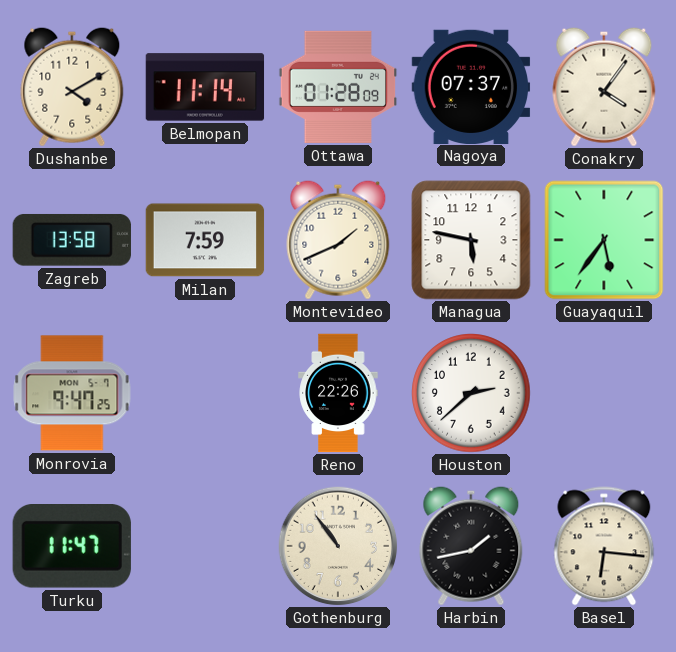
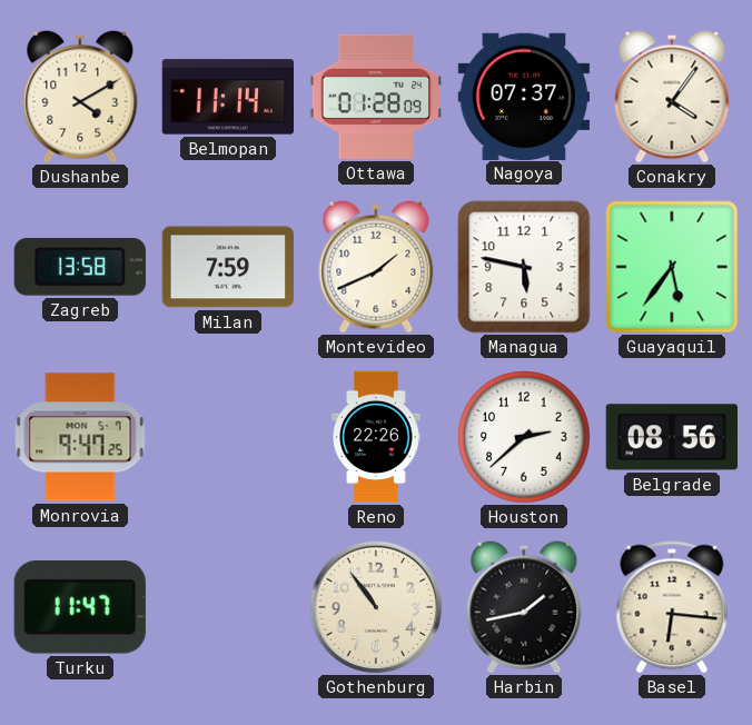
Belgrade: none -> 08:56
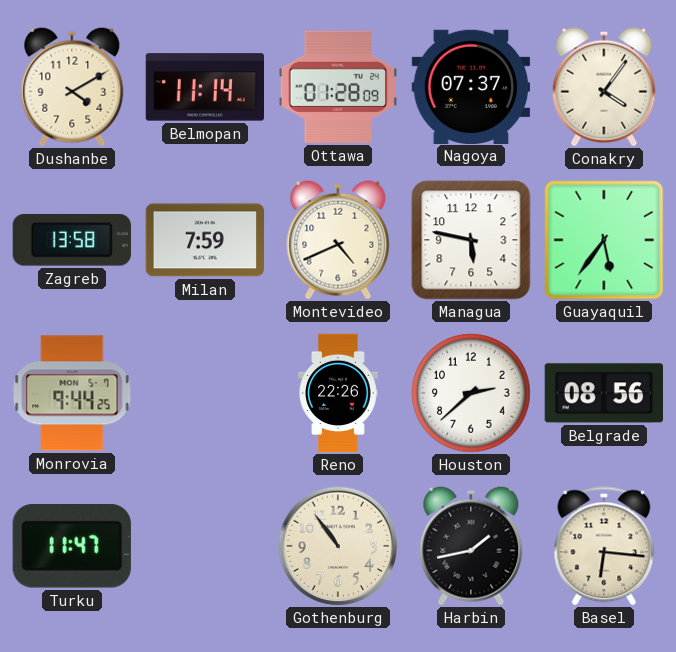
Montevideo: 1:41 -> 4:41
Monrovia: 9:47 -> 9:44
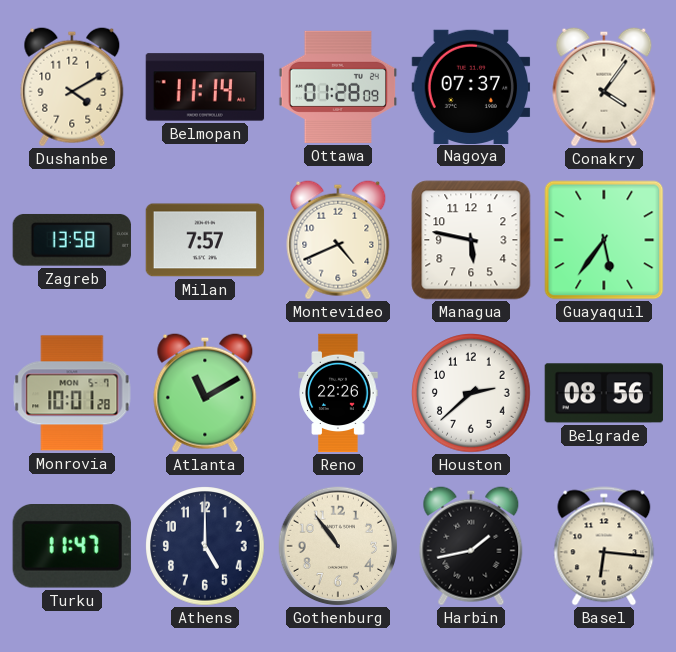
Milan: 7:59 -> 7:57
Monrovia: 9:44 -> 10:01
Atlanta: none -> 11:10
Athens: none -> 5:00
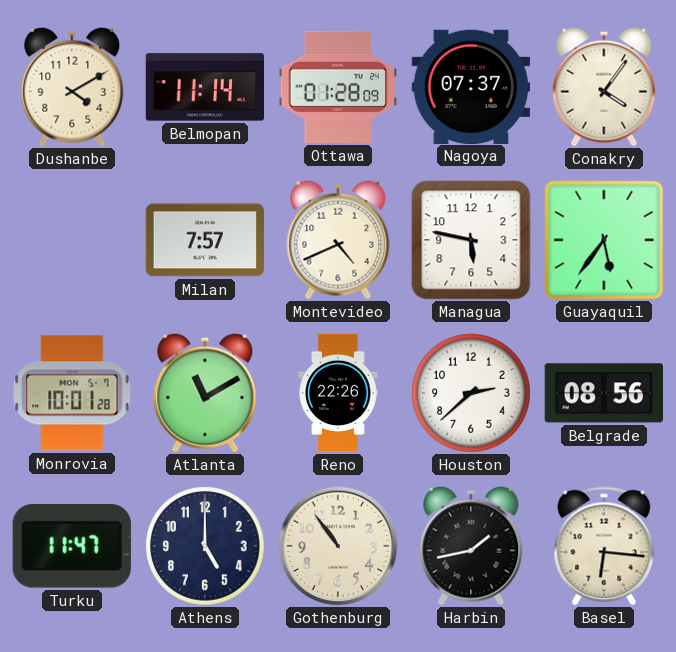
Zagreb: 13:58 -> none
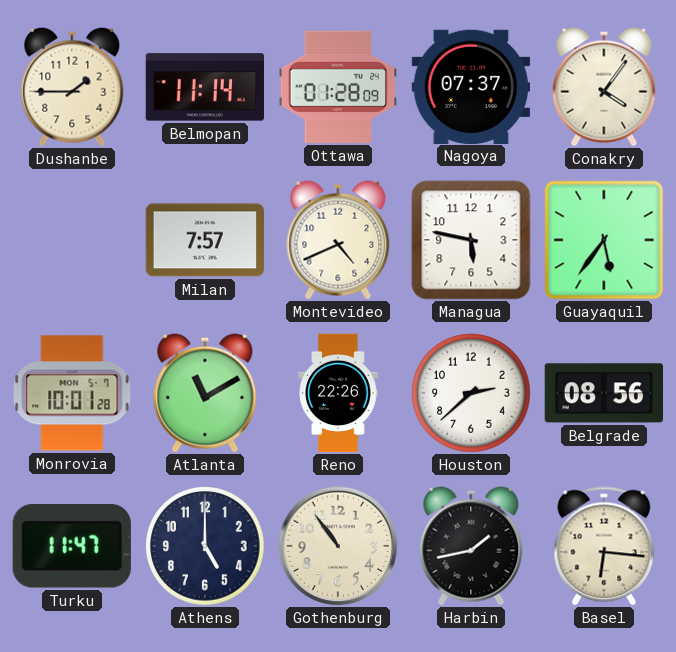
Dushanbe: 4:10 -> 1:45
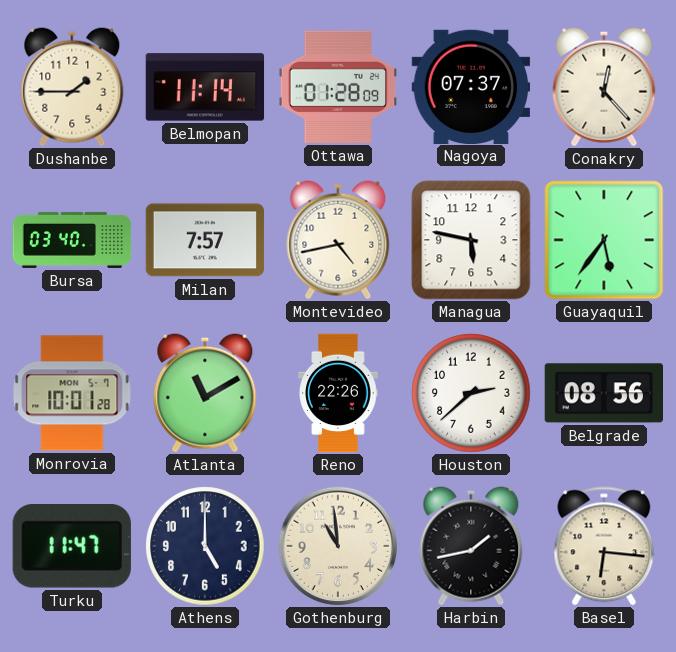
Conakry: 4:06 -> 12:23
Bursa: none -> 03:40
Montevideo: 4:41 -> 4:43
Gothenburg: 10:54 -> 10:59
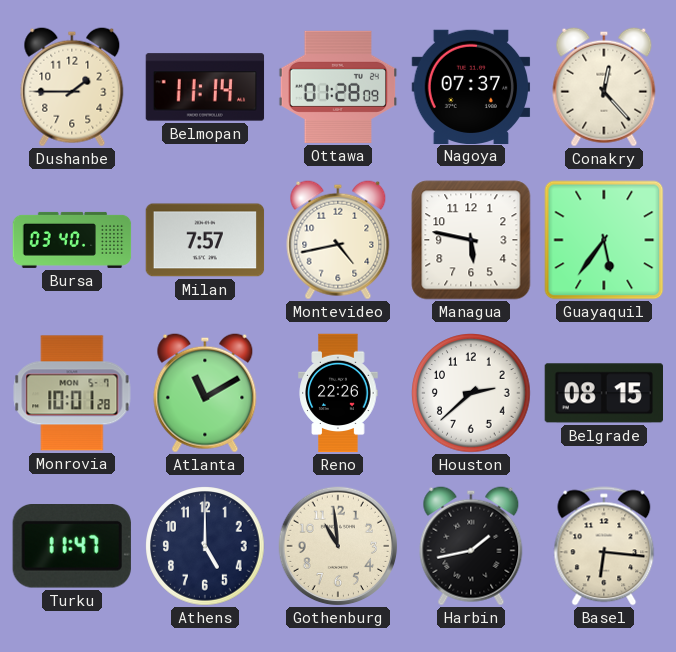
Belgrade: 08:56 -> 08:15
